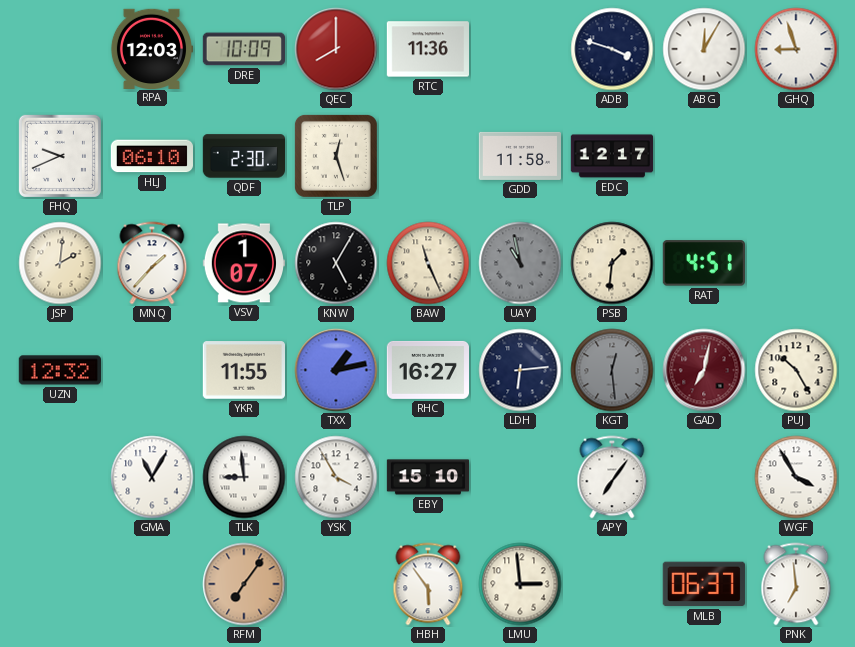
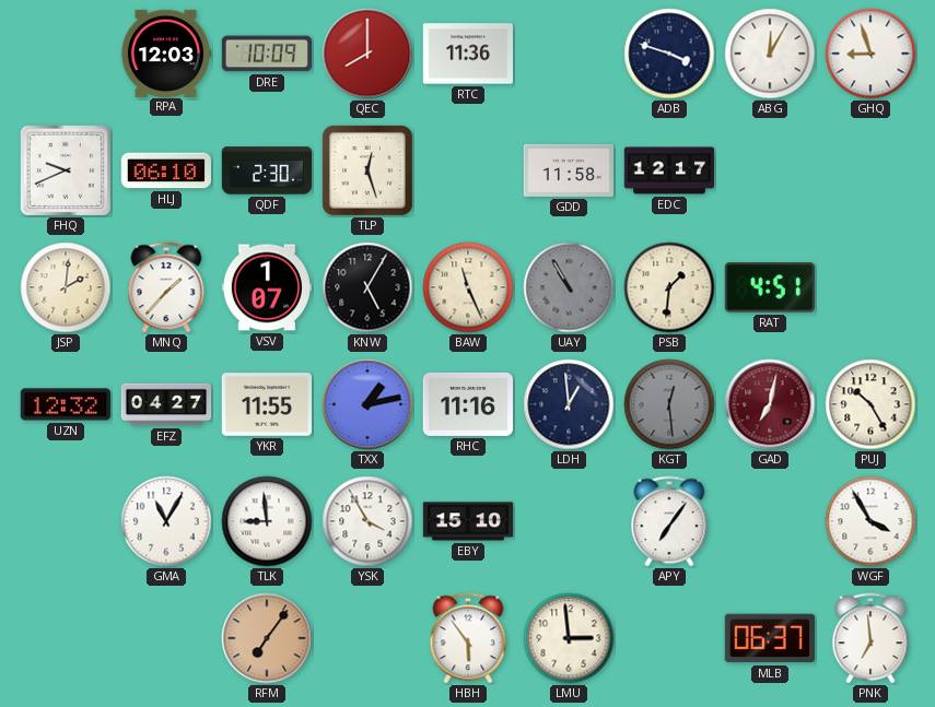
UAY: 10:58 -> 10:55
EFZ: none -> 04:27
RHC: 16:27 -> 11:16
LDH: 6:14 -> 12:59
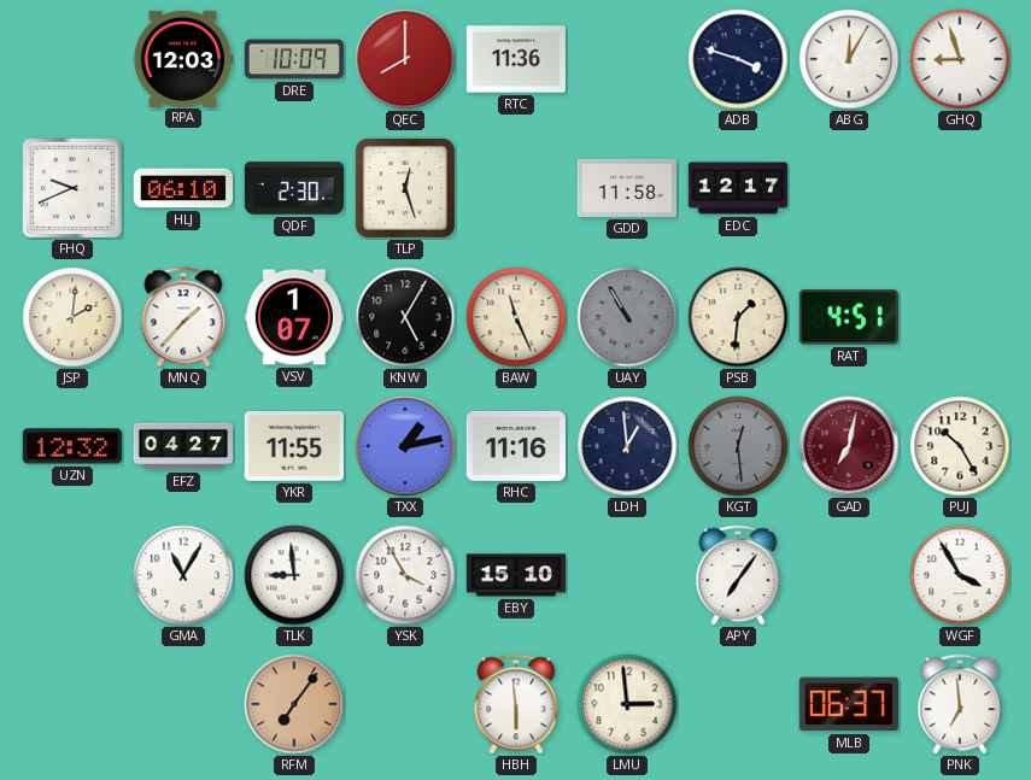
HBH: 5:54 -> 5:59
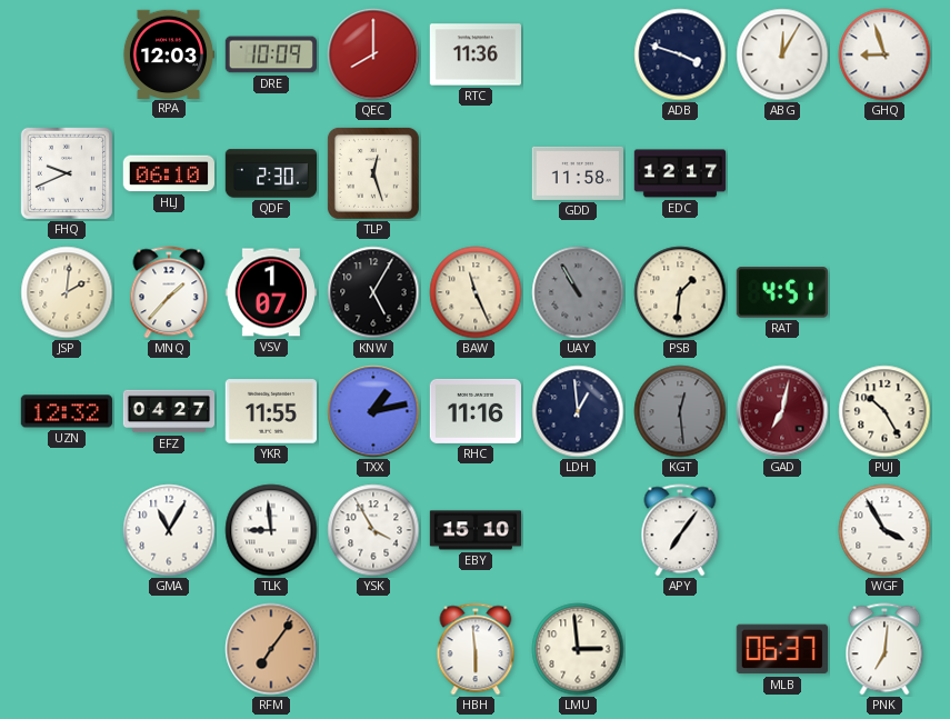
PNK: 6:59 -> 7:01
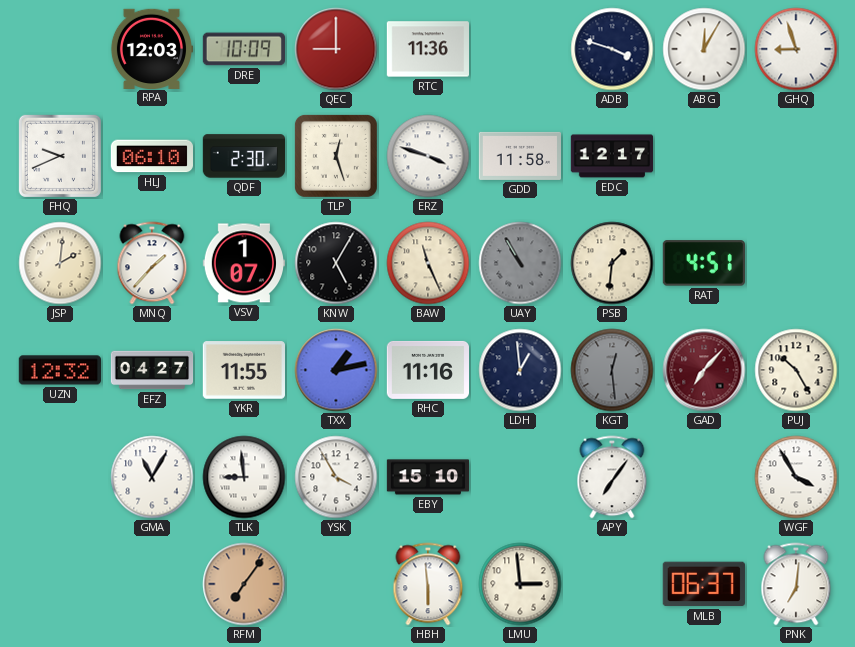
QEC: 8:00 -> 9:00
ERZ: none -> 3:48
GAD: 7:02 -> 7:07
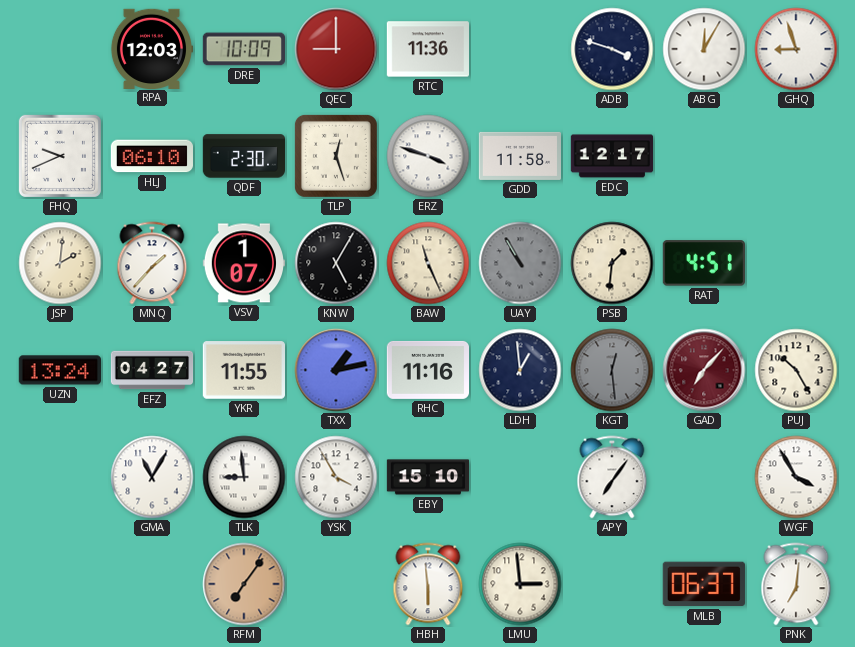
UZN: 12:32 -> 13:24
